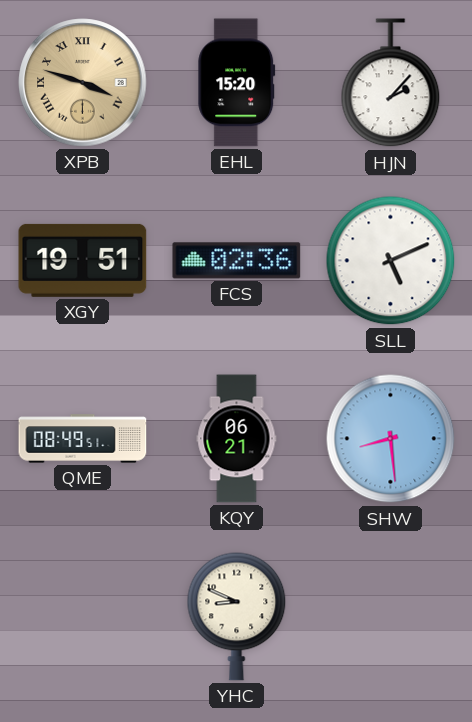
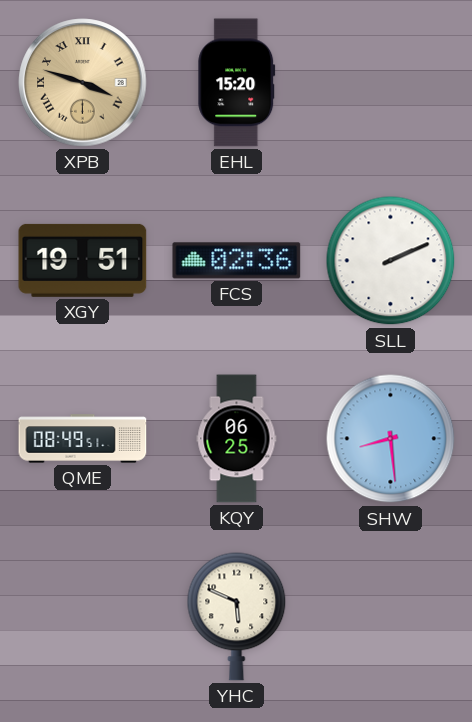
HJN: 2:07 -> none
SLL: 5:11 -> 2:11
KQY: 06:21 -> 06:25
YHC: 8:49 -> 5:49
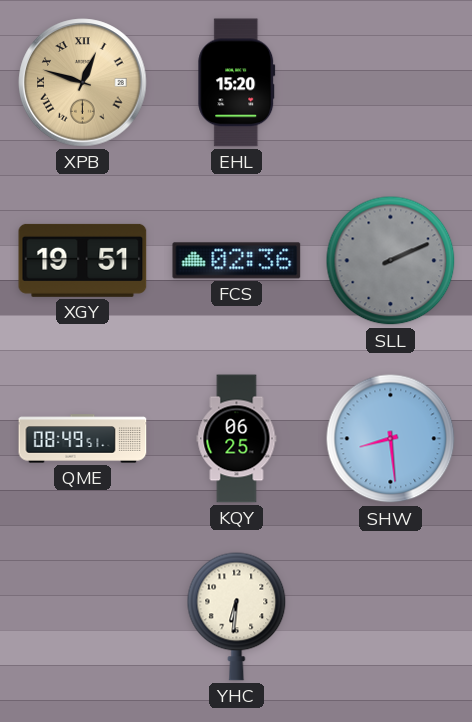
XPB: 3:48 -> 12:48
SLL dial: white -> grey
YHC: 5:49 -> 6:31
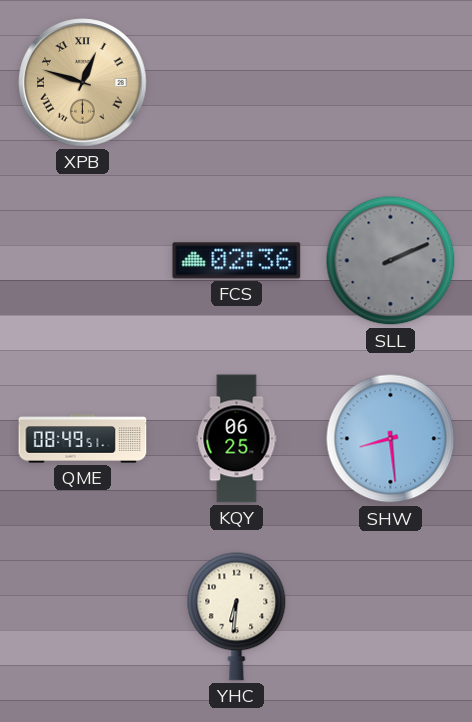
EHL: 15:20 -> none
XGY: 19:51 -> none
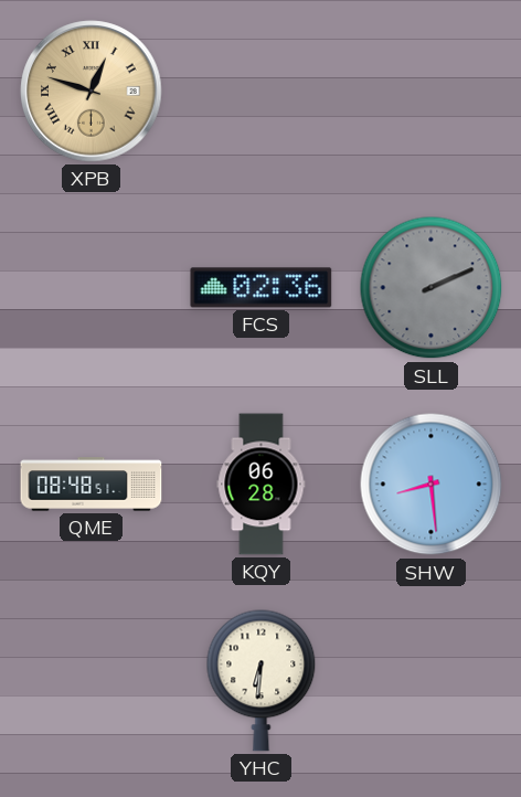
QME: 08:49 -> 08:48
KQY: 06:25 -> 06:28
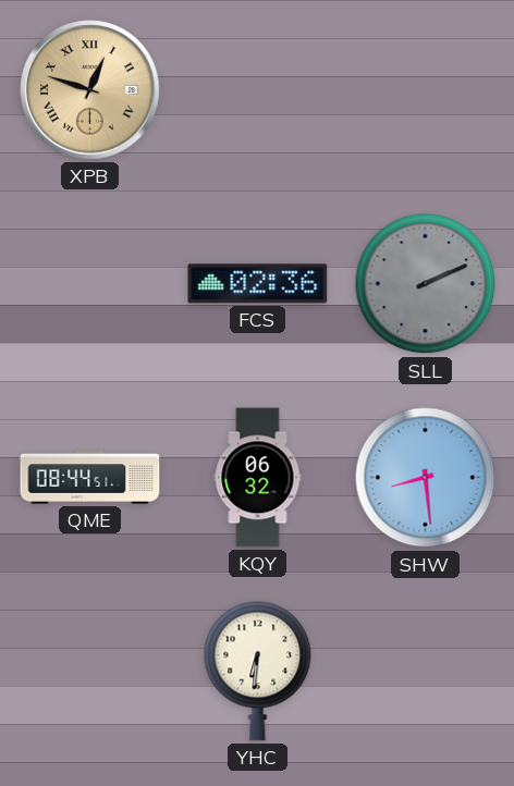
QME: 08:48 -> 08:44
KQY: 06:28 -> 06:32
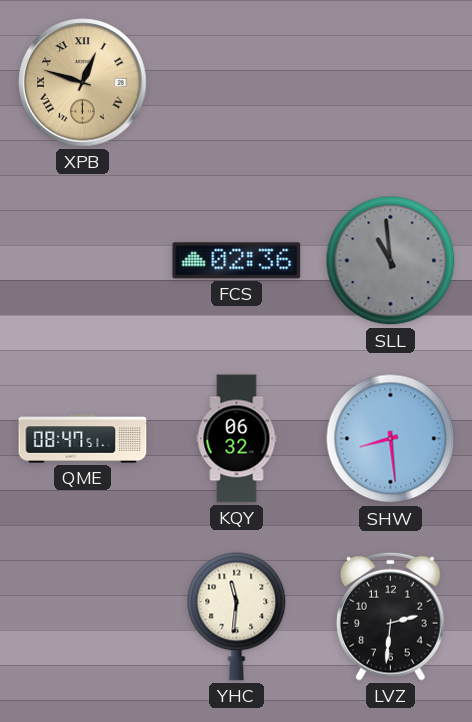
SLL: 2:11 -> 10:59
QME: 08:44 -> 08:47
YHC: 6:31 -> 11:31
LVZ: none -> 2:31
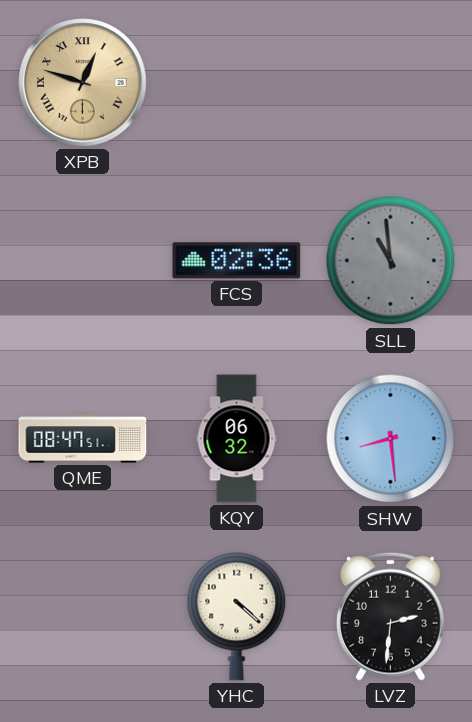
YHC: 11:31 -> 4:22
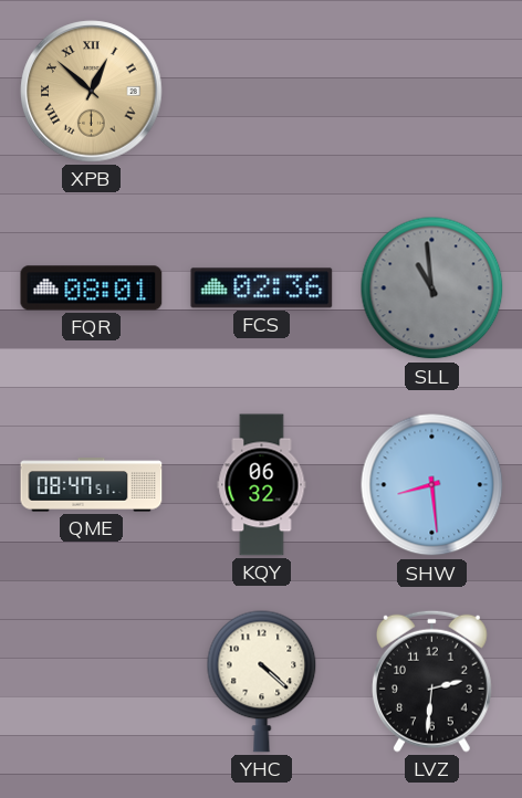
XPB: 12:48 -> 12:52
FQR: none -> 08:01
